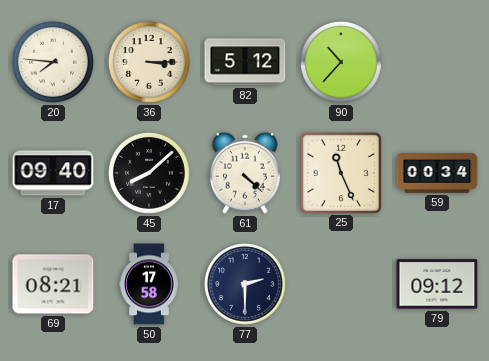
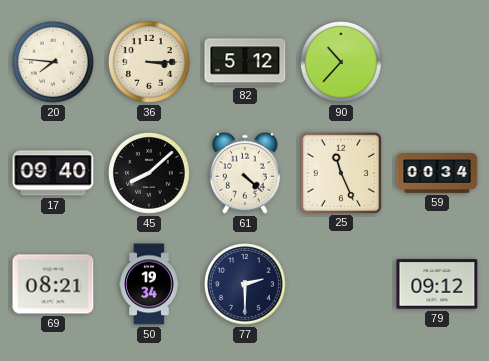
50: 17:58 -> 19:34
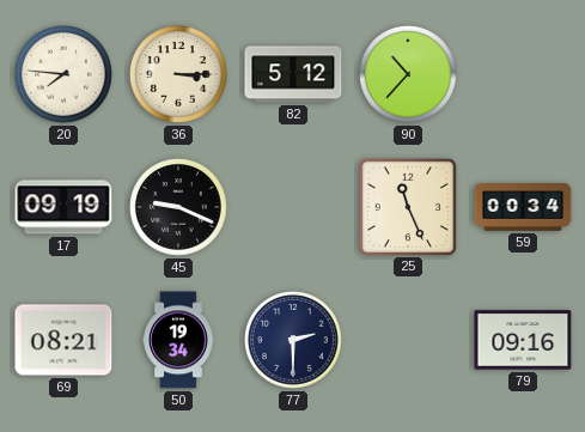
17: 09:40 -> 09:19
45: 8:08 -> 9:19
61: 4:22 -> none
79: 09:12 -> 09:16
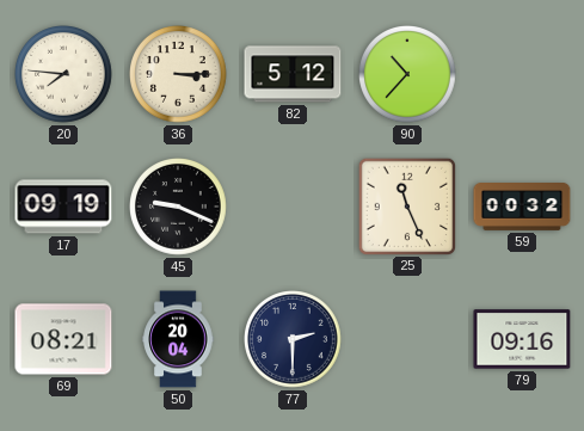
59: 00:34 -> 00:32
50: 19:34 -> 20:04
